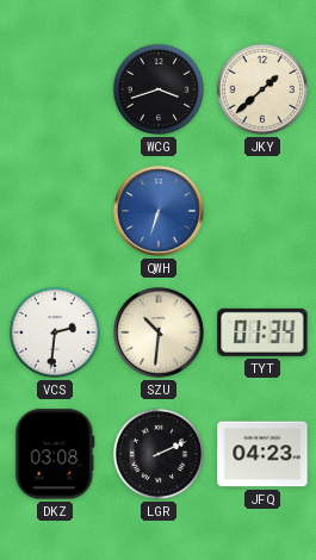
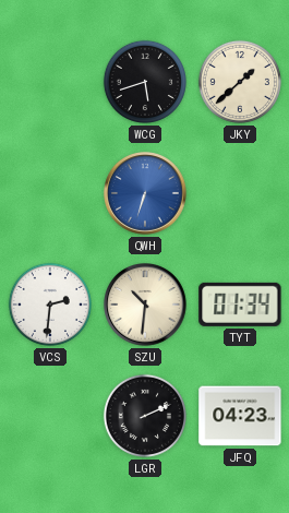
WCG: 3:42 -> 5:42
DKZ: 03:08 -> none
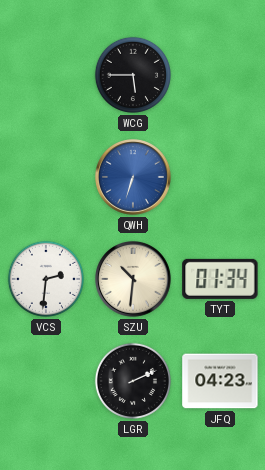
WCG: 5:42 -> 5:45
JKY: 1:38 -> none
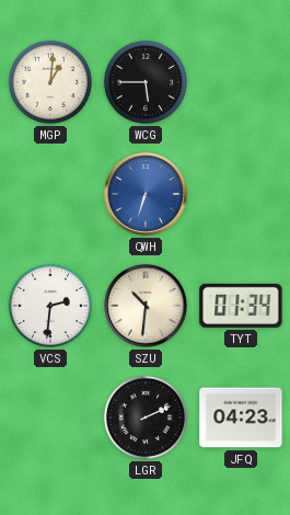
MGP: none -> 1:01
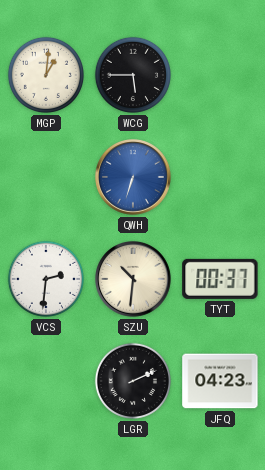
TYT: 01:34 -> 00:37
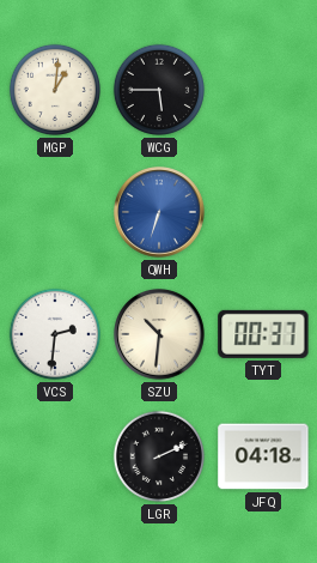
JFQ: 04:23 -> 04:18
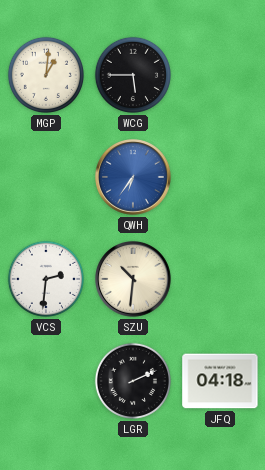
QWH: 6:33 -> 6:36
TYT: 00:37 -> none
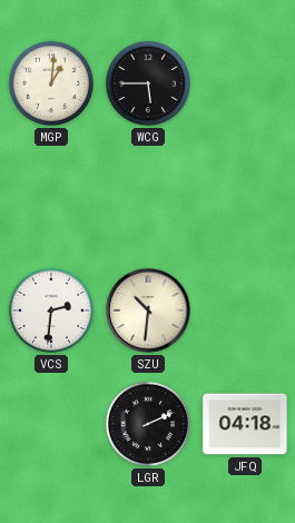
QWH: 6:36 -> none
